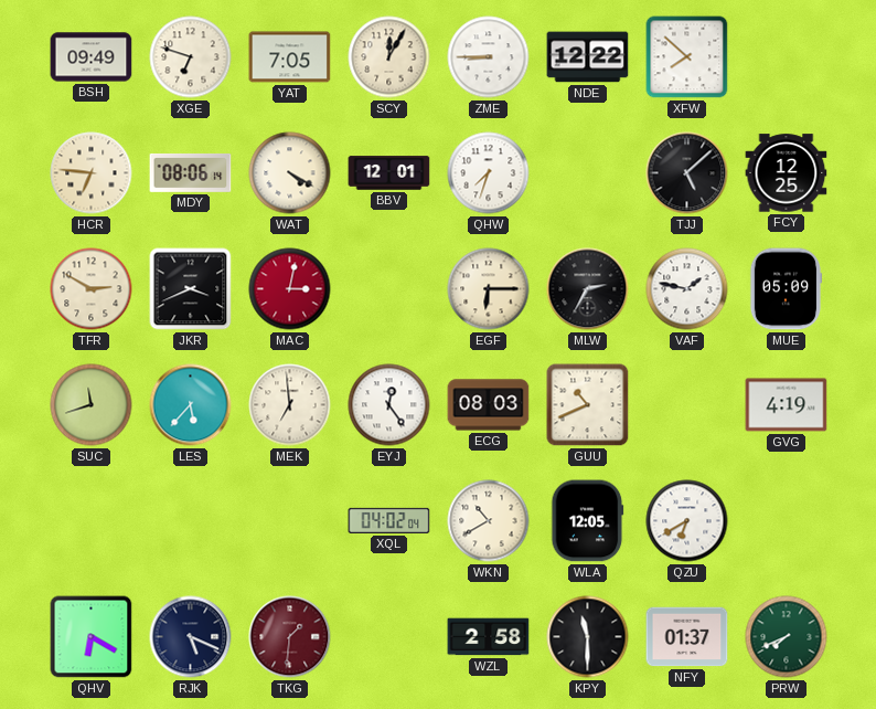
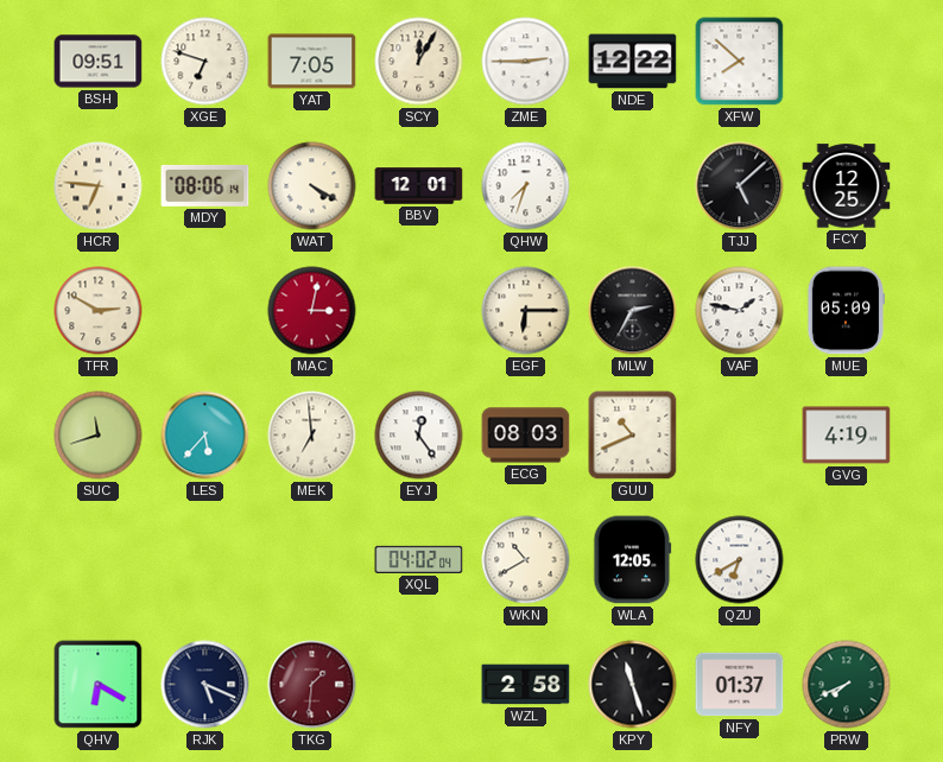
BSH: 09:49 -> 09:51
ZME: 8:45 -> 2:45
JKR: 3:41 -> none
KPY: 11:30 -> 11:27
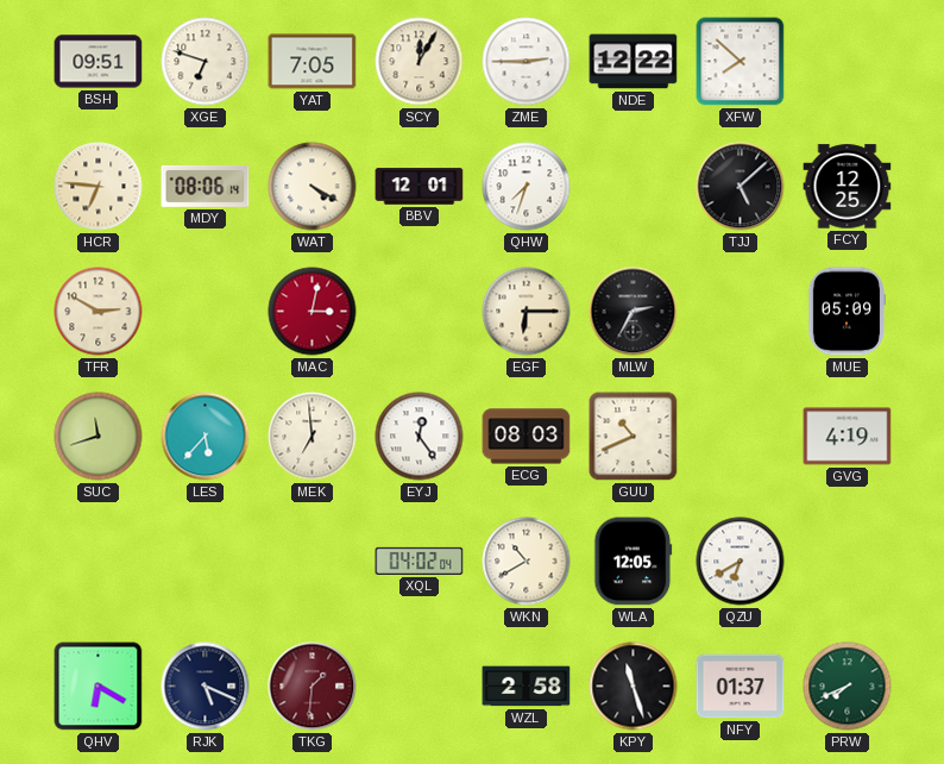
VAF: 1:47 -> none
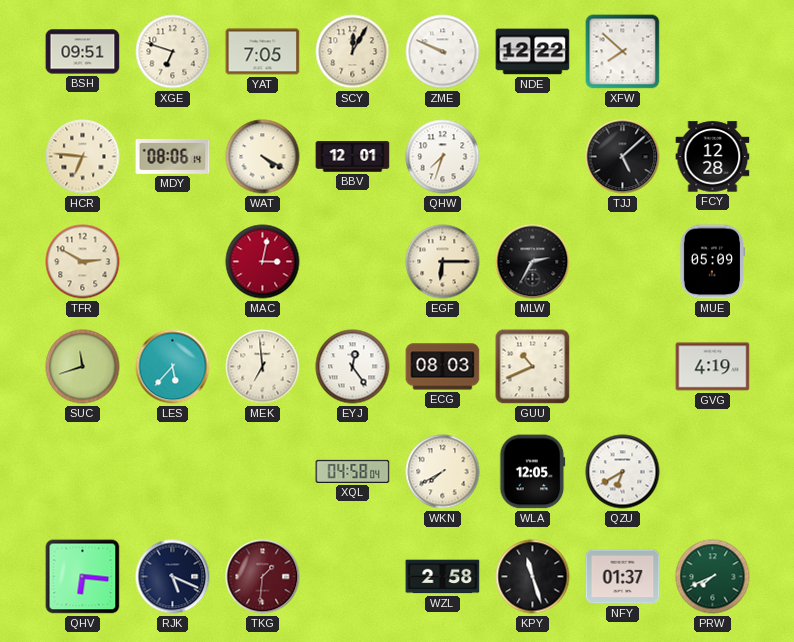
ZME: 2:45 -> 9:49
FCY: 12:25 -> 12:28
XQL: 04:02 -> 04:58
WKN: 10:40 -> 7:40
QHV: 6:20 -> 6:16
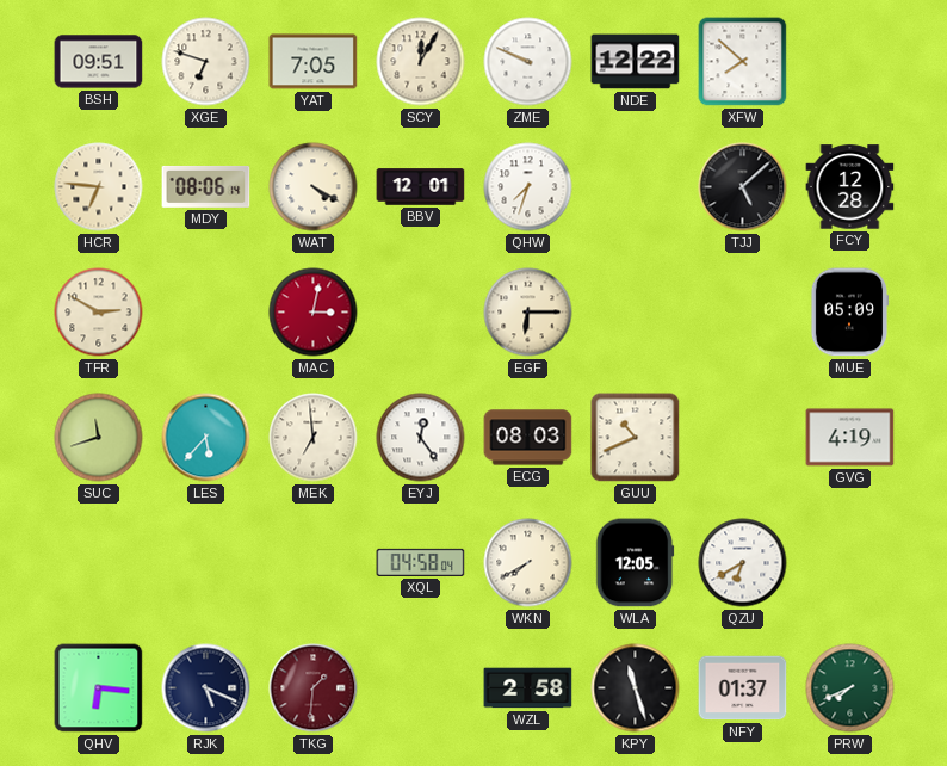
MLW: 2:35 -> none
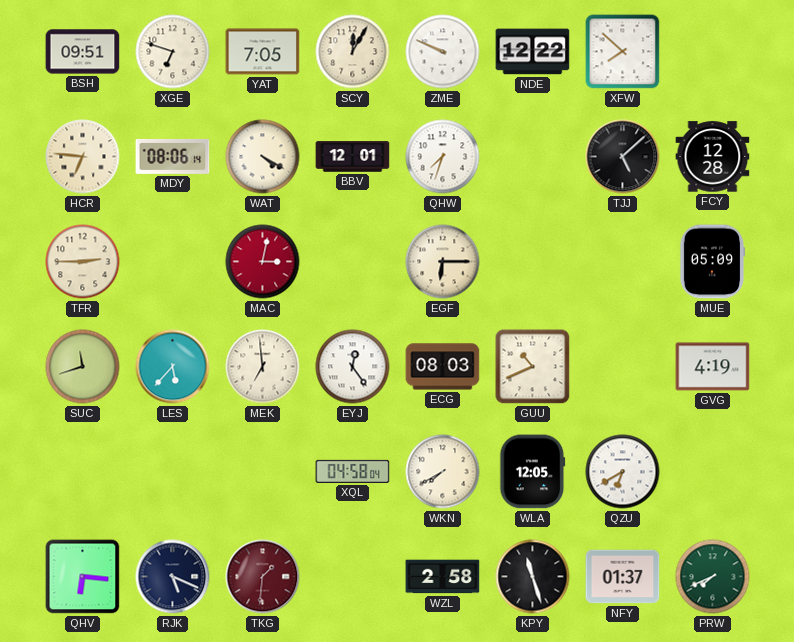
TFR: 2:50 -> 2:45
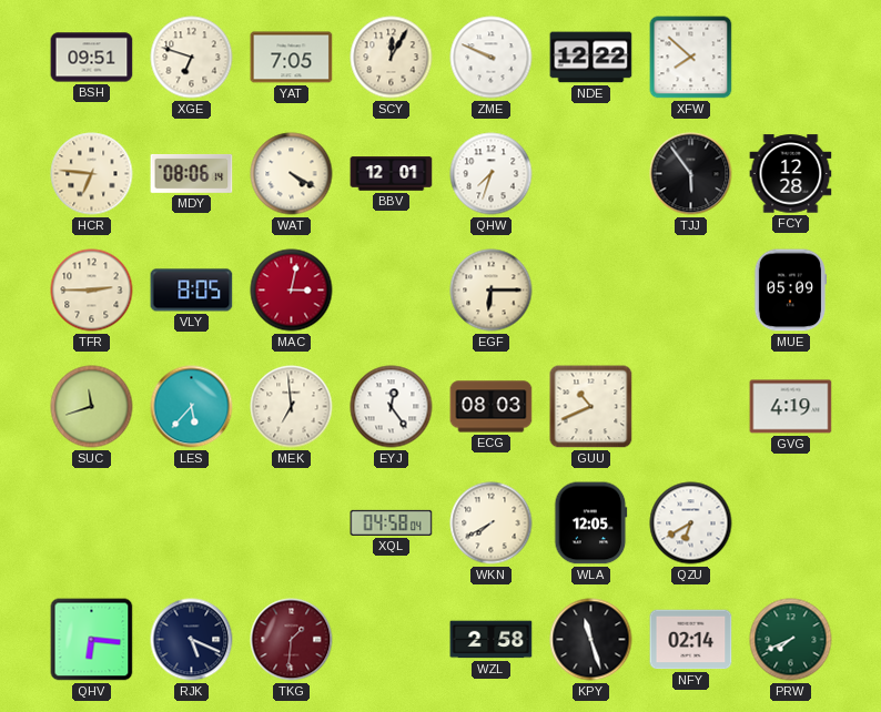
TJJ: 5:08 -> 5:54
VLY: none -> 8:05
NFY: 01:37 -> 02:14
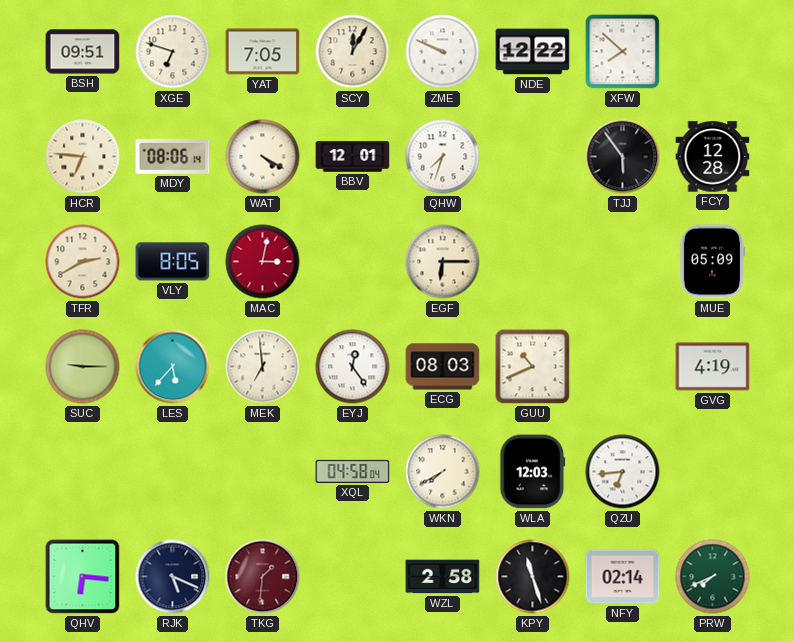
TFR: 2:45 -> 2:40
SUC: 11:42 -> 9:15
WLA: 12:05 -> 12:03
QZU: 6:40 -> 6:44
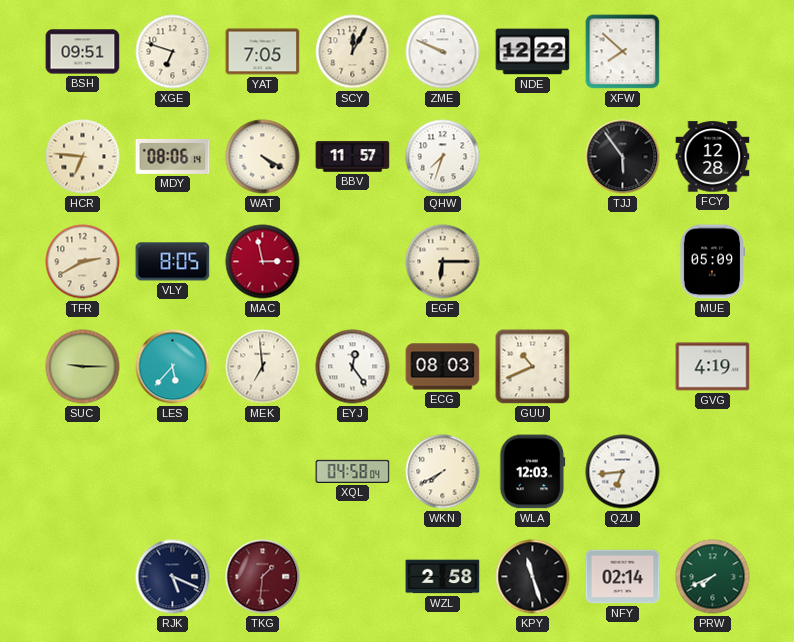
BBV: 12:01 -> 11:57
MAC: 3:02 -> 2:58
QHV: 6:16 -> none
